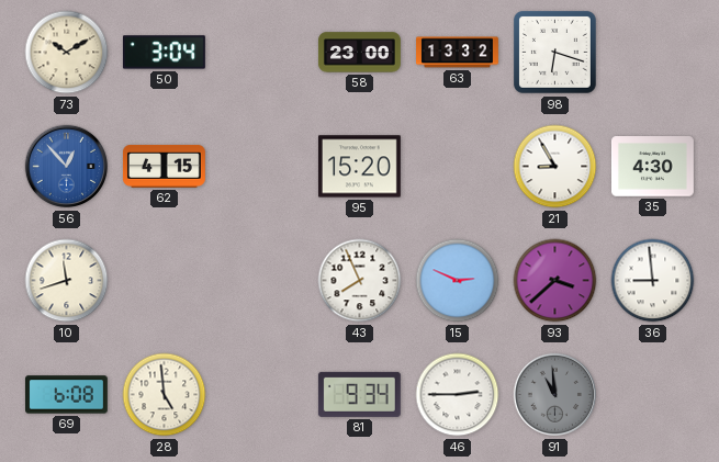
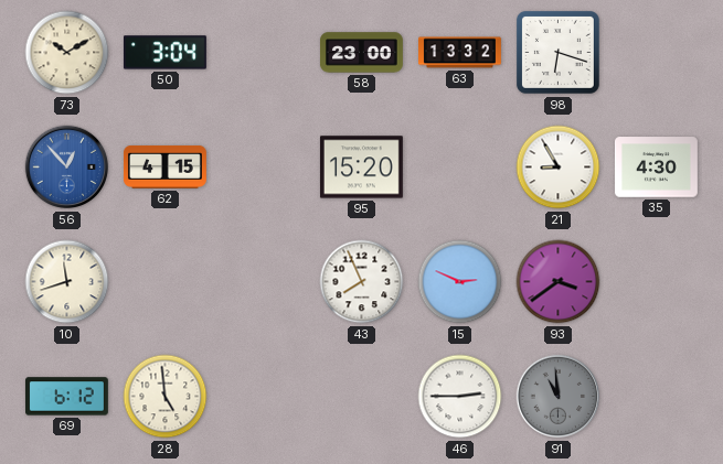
93: 3:38 -> 3:39
36: 8:59 -> none
69: 6:08 -> 6:12
81: 9:34 -> none
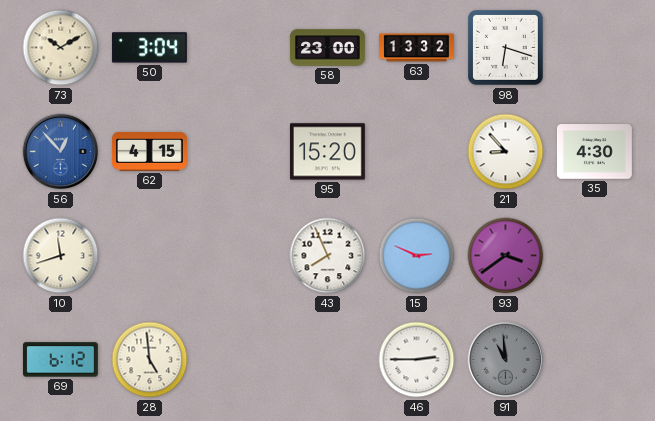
21: 8:55 -> 8:53
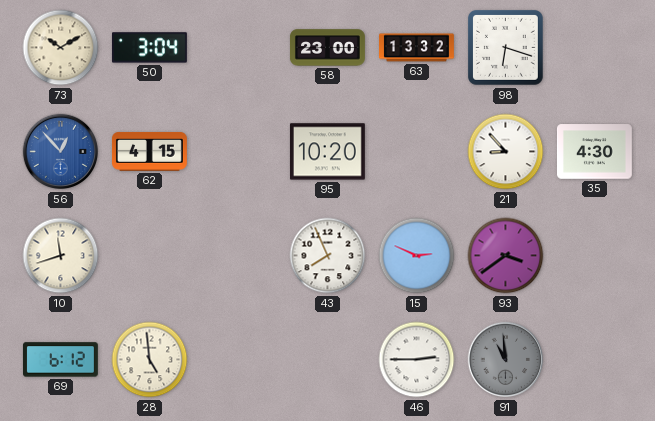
95: 15:20 -> 10:20
